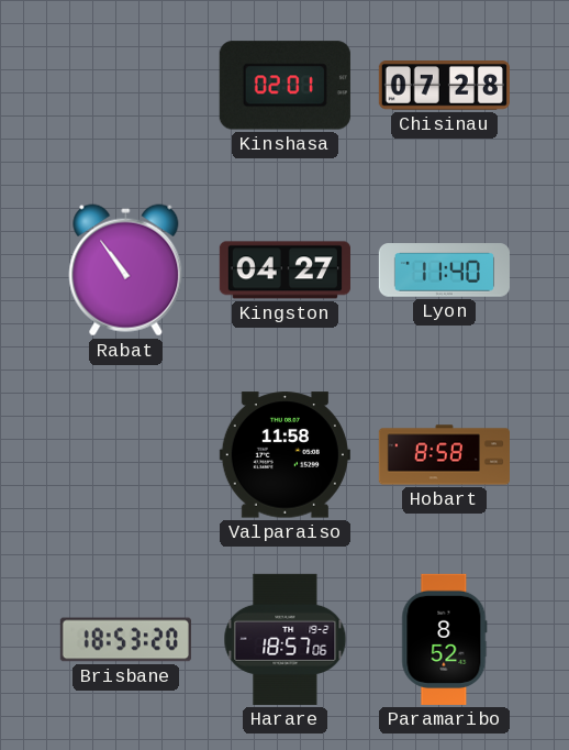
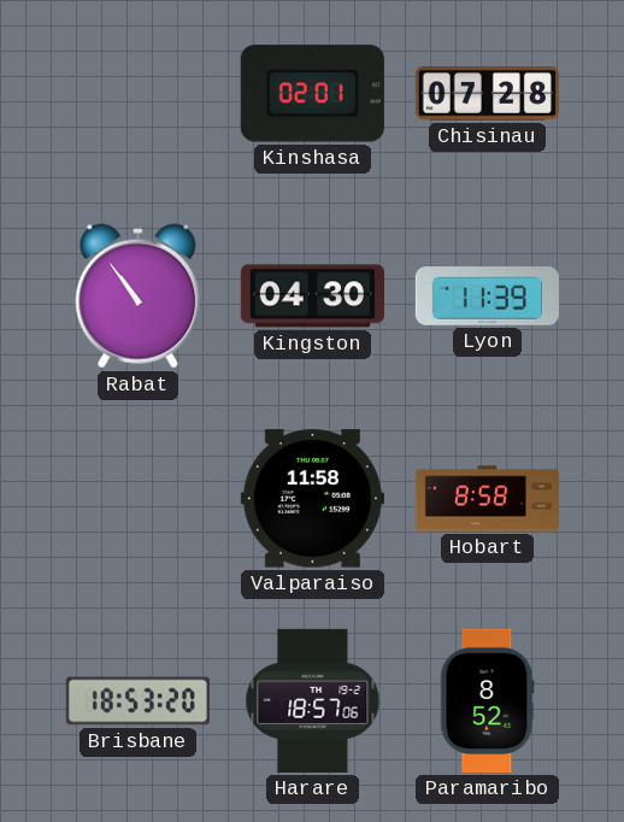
Kingston: 04:27 -> 04:30
Lyon: 11:40 -> 11:39
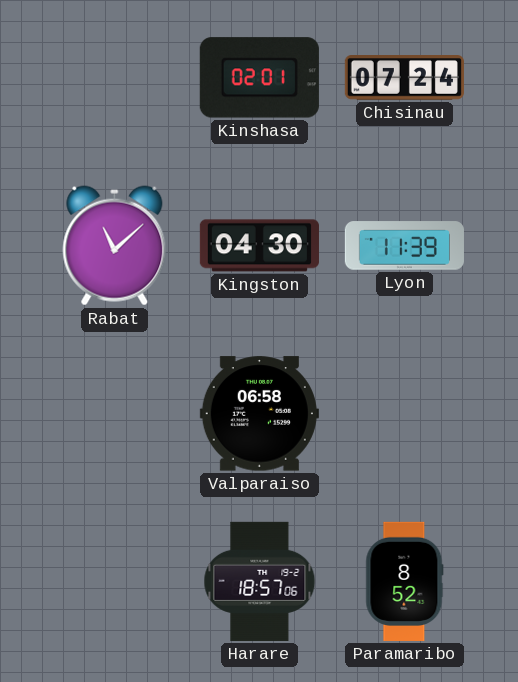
Chisinau: 07:28 -> 07:24
Rabat: 10:54 -> 11:08
Valparaiso: 11:58 -> 06:58
Hobart: 8:58 -> none
Brisbane: 18:53 -> none
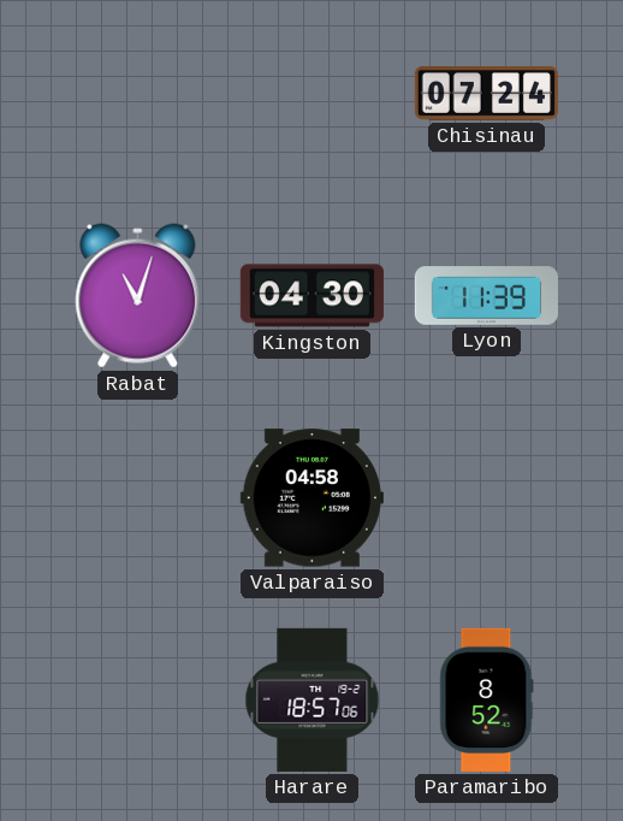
Kinshasa: 02:01 -> none
Rabat: 11:08 -> 11:03
Valparaiso: 06:58 -> 04:58
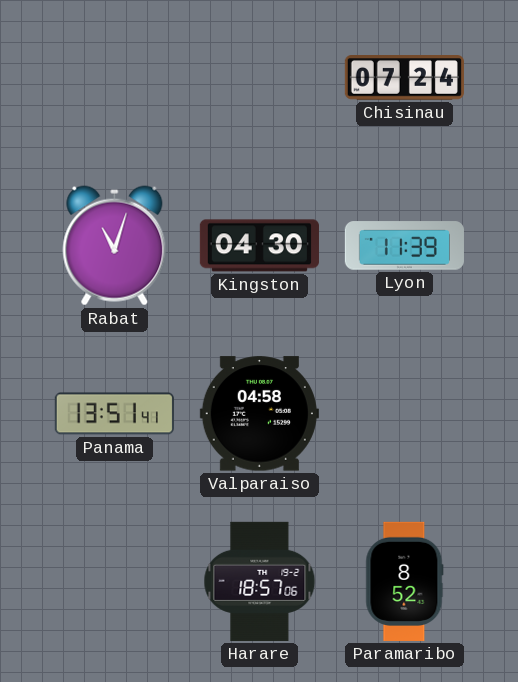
Panama: none -> 13:51
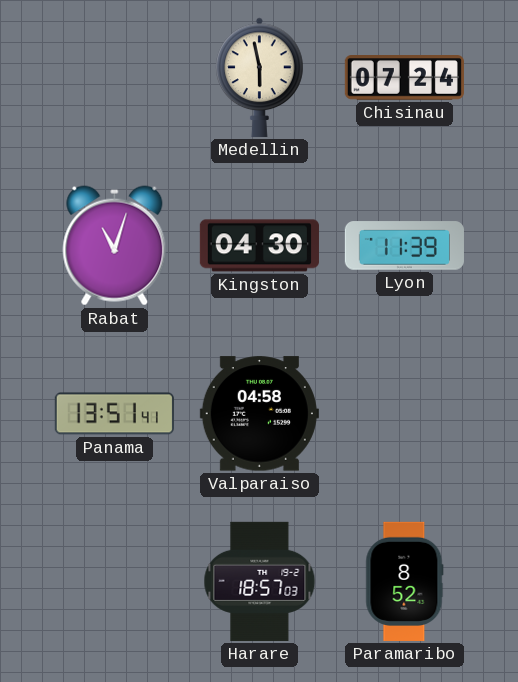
Medellin: none -> 5:58
Harare: 18:57:06 -> 18:57:03
